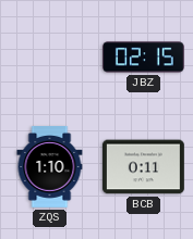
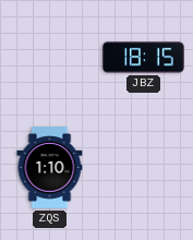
JBZ: 02:15 -> 18:15
BCB: 0:11 -> none
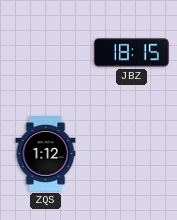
ZQS: 1:10 -> 1:12
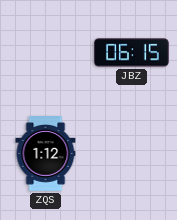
JBZ: 18:15 -> 06:15
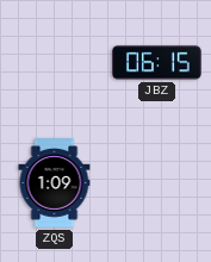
ZQS: 1:12 -> 1:09
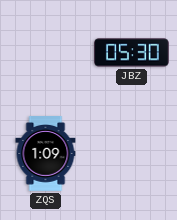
JBZ: 06:15 -> 05:30
